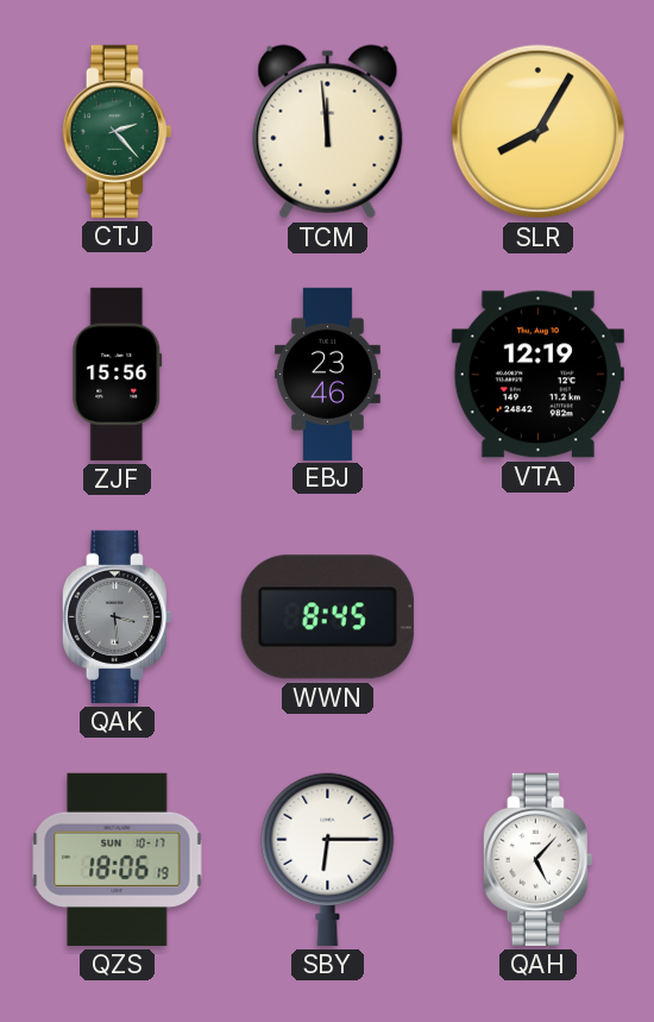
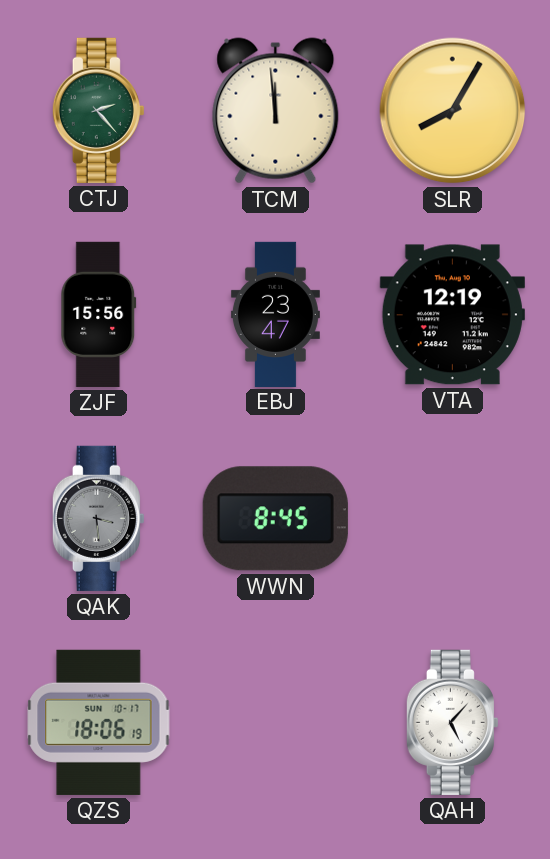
EBJ: 23:46 -> 23:47
SBY: 6:15 -> none
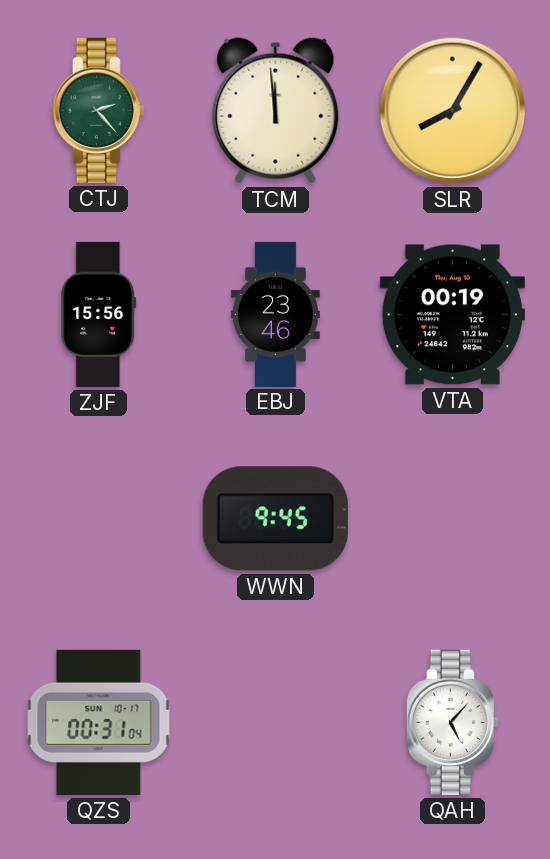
EBJ: 23:47 -> 23:46
VTA: 12:19 -> 00:19
QAK: 3:29 -> none
WWN: 8:45 -> 9:45
QZS: 18:06 -> 00:31
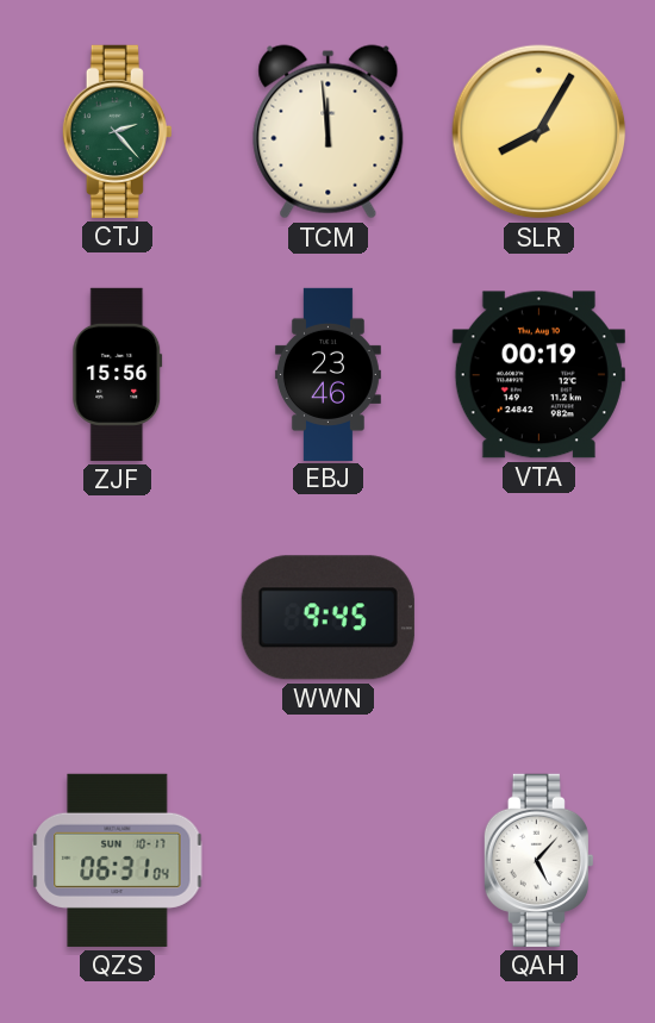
QZS: 00:31 -> 06:31
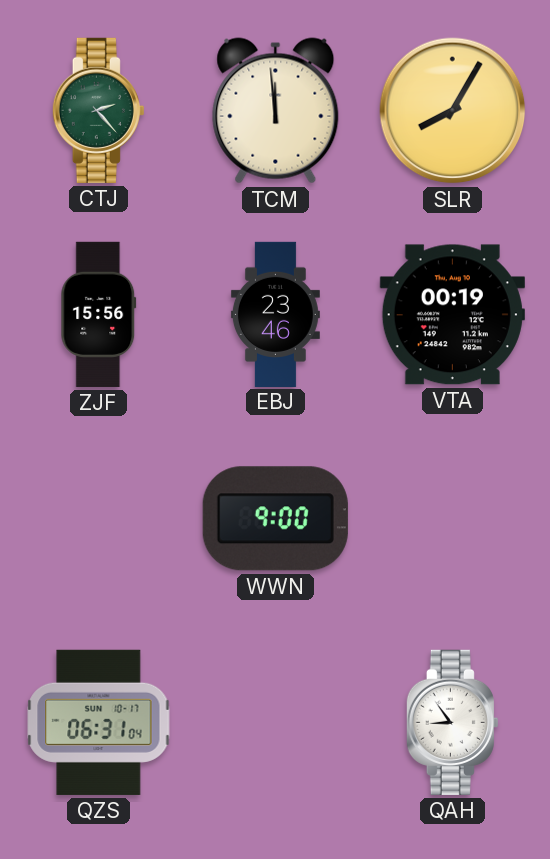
WWN: 9:45 -> 9:00
QAH: 5:07 -> 8:54
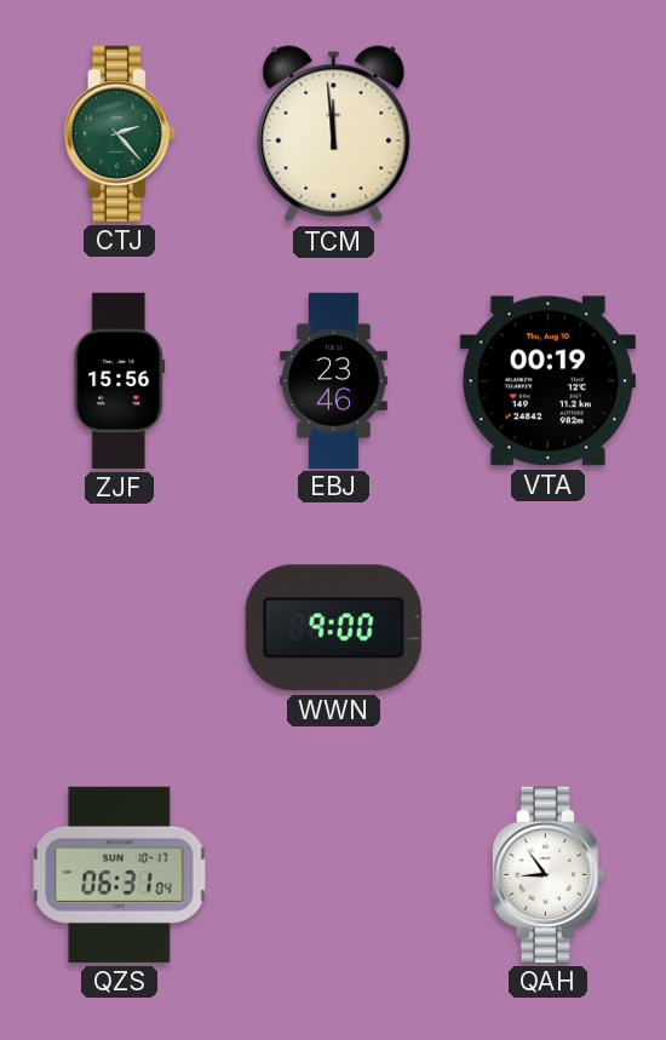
SLR: 8:05 -> none
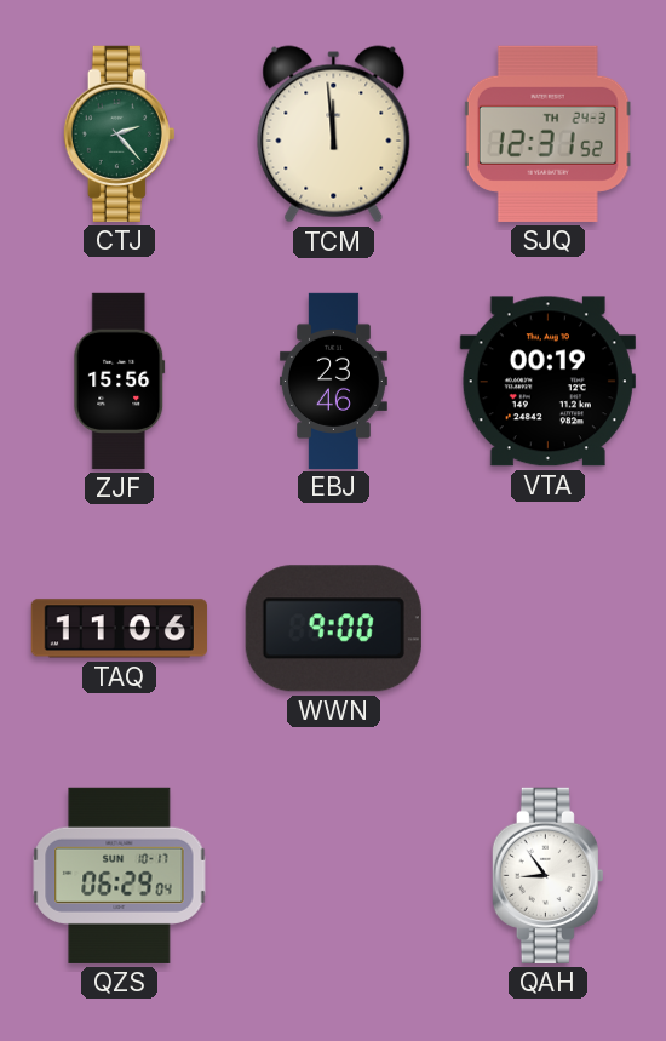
SJQ: none -> 12:31
TAQ: none -> 11:06
QZS: 06:31 -> 06:29
